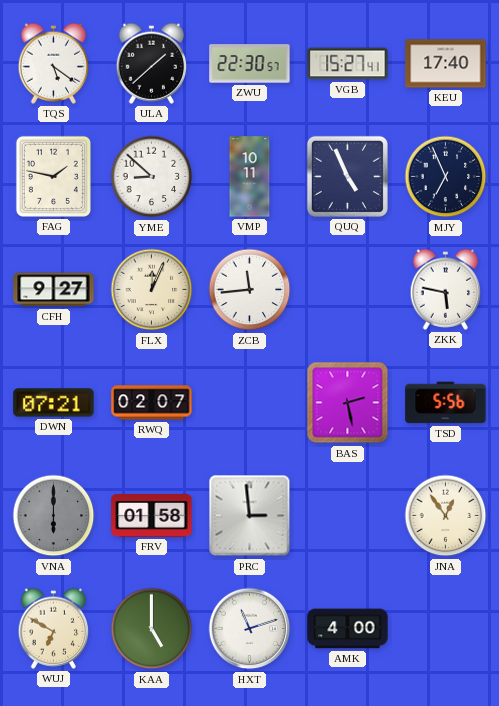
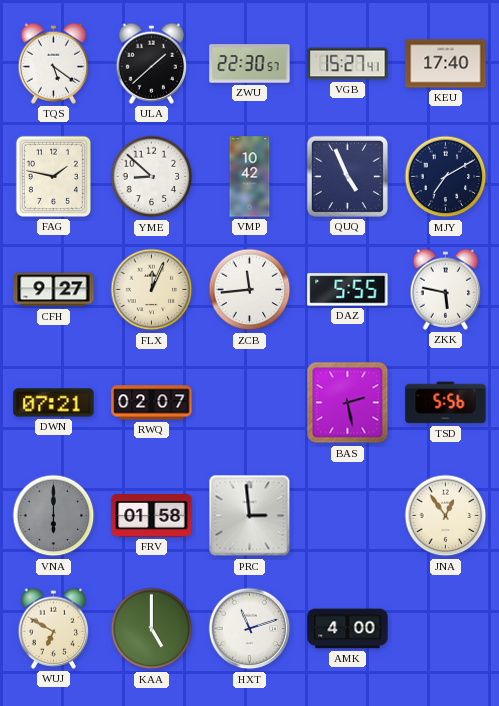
VMP: 10:11 -> 10:42
MJY: 6:56 -> 7:10
DAZ: none -> 5:55
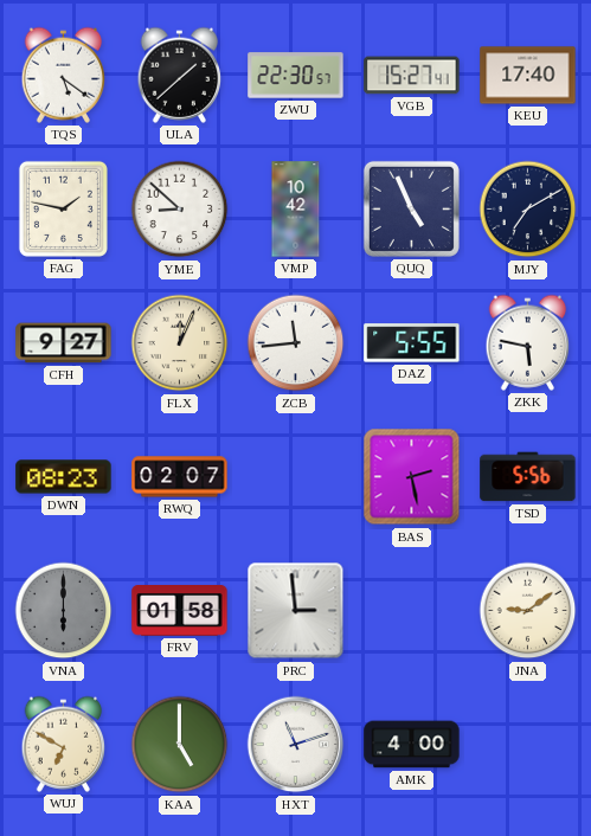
DWN: 07:21 -> 08:23
JNA: 12:54 -> 9:09
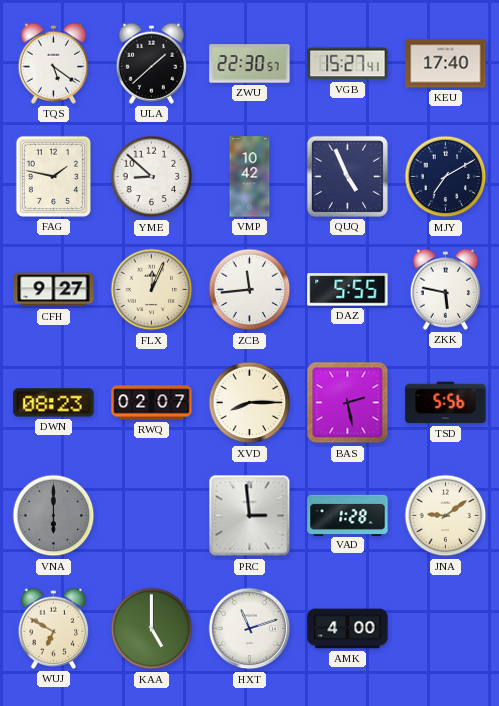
XVD: none -> 8:15
FRV: 01:58 -> none
VAD: none -> 1:28
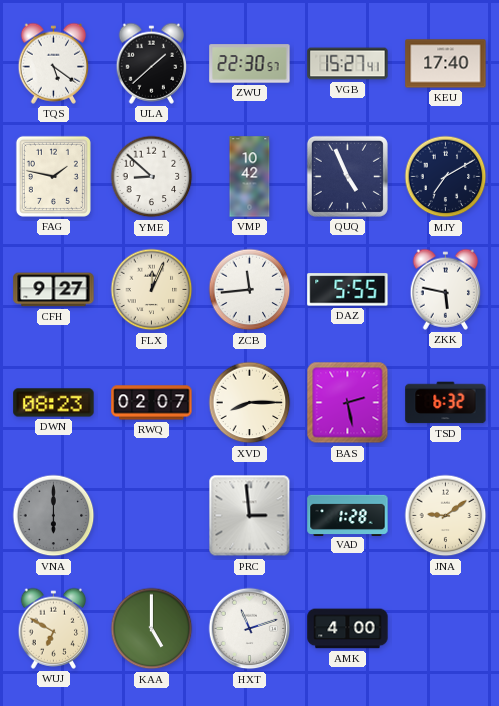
TSD: 5:56 -> 6:32
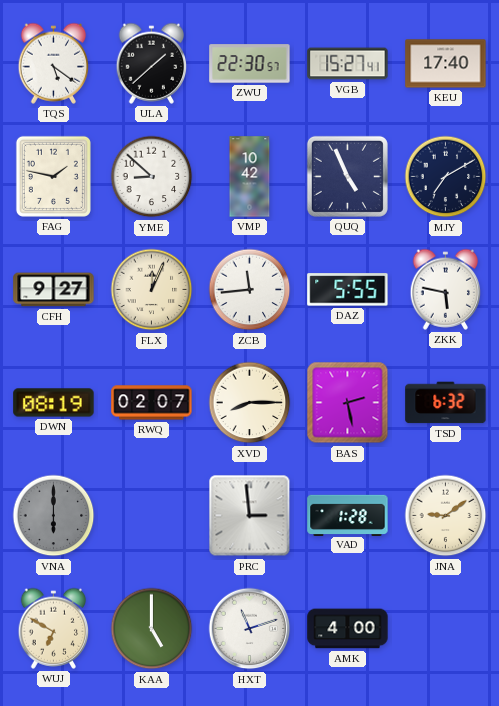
DWN: 08:23 -> 08:19
